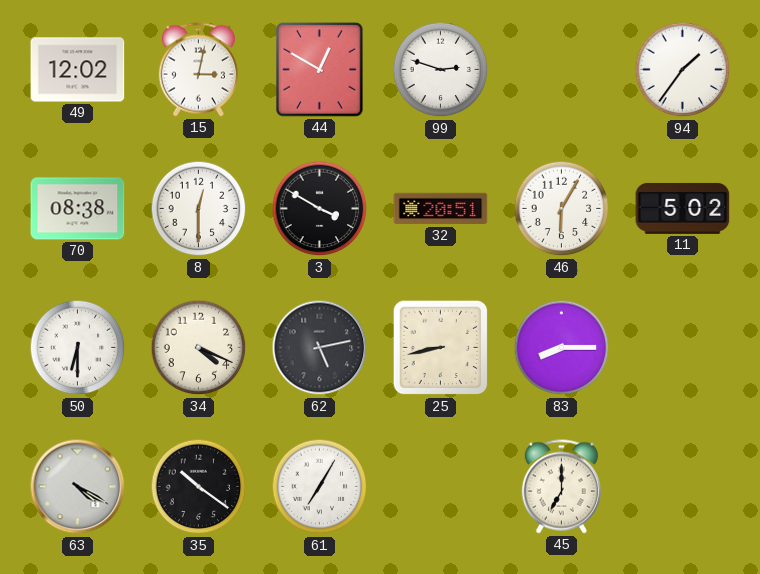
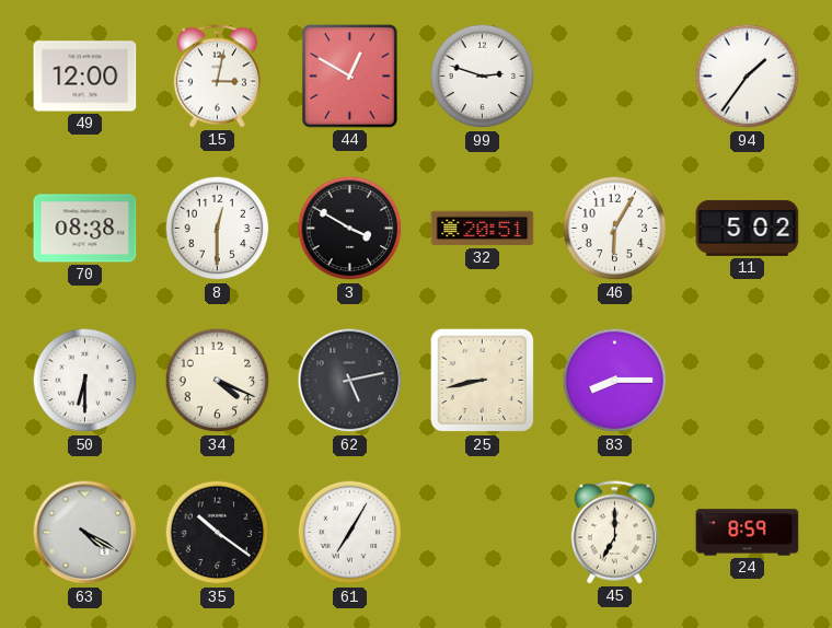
49: 12:02 -> 12:00
24: none -> 8:59
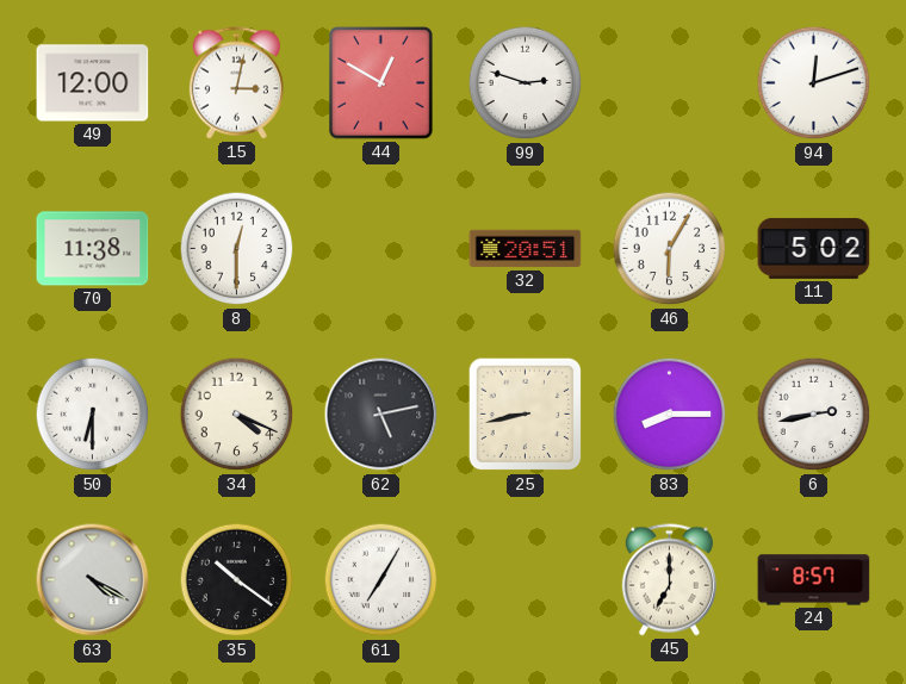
94: 1:36 -> 12:12
70: 08:38 -> 11:38
3: 3:50 -> none
6: none -> 2:43
24: 8:59 -> 8:57
